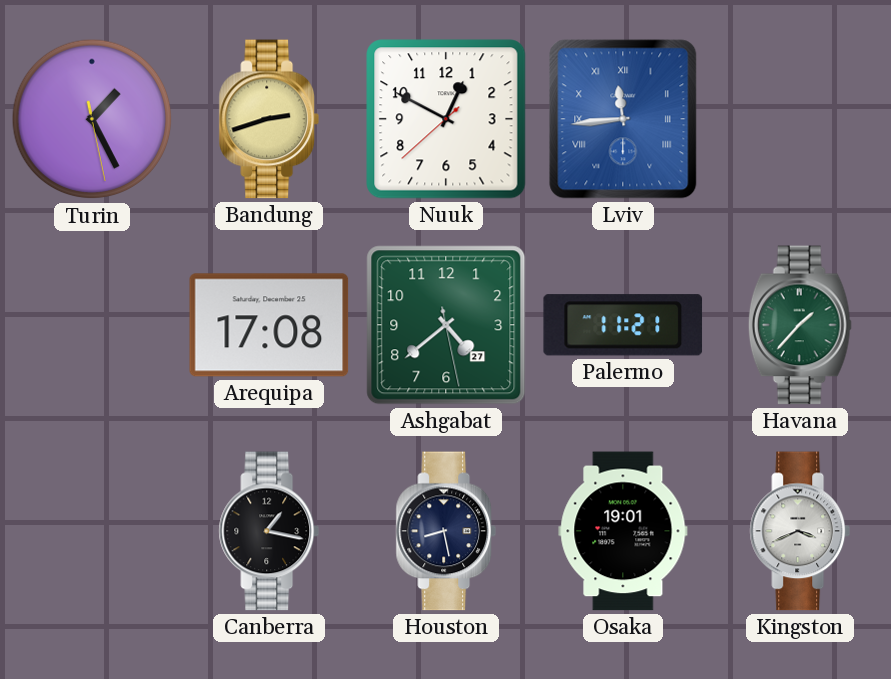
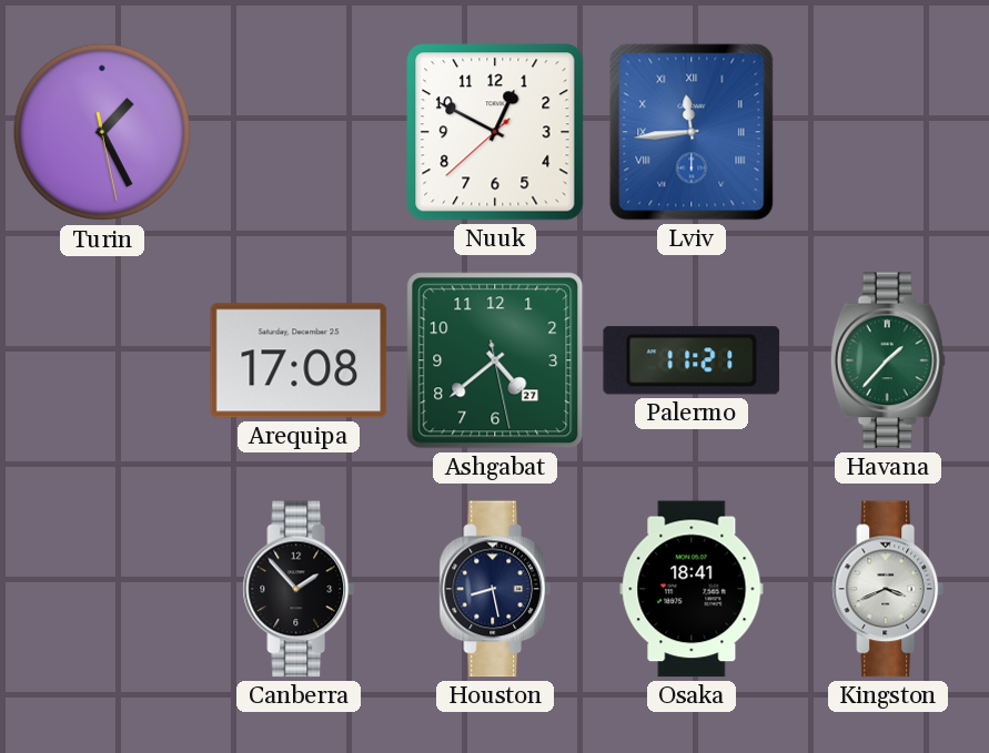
Bandung: 2:42 -> none
Canberra: 1:17 -> 1:53
Osaka: 19:01 -> 18:41
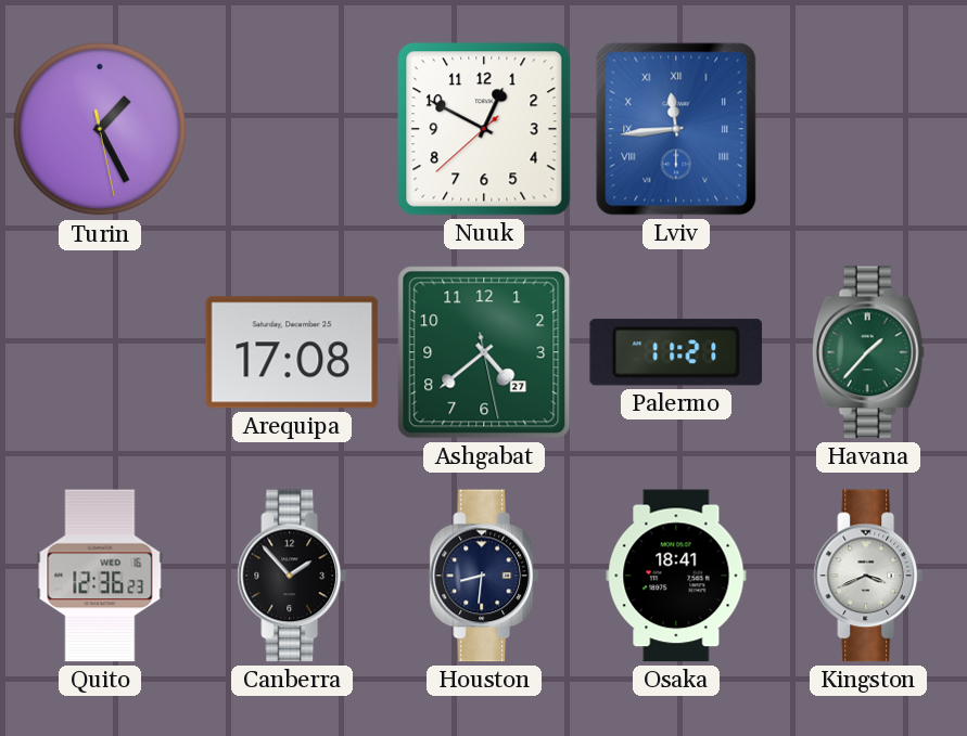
Quito: none -> 12:36
Houston: 8:28 -> 8:31
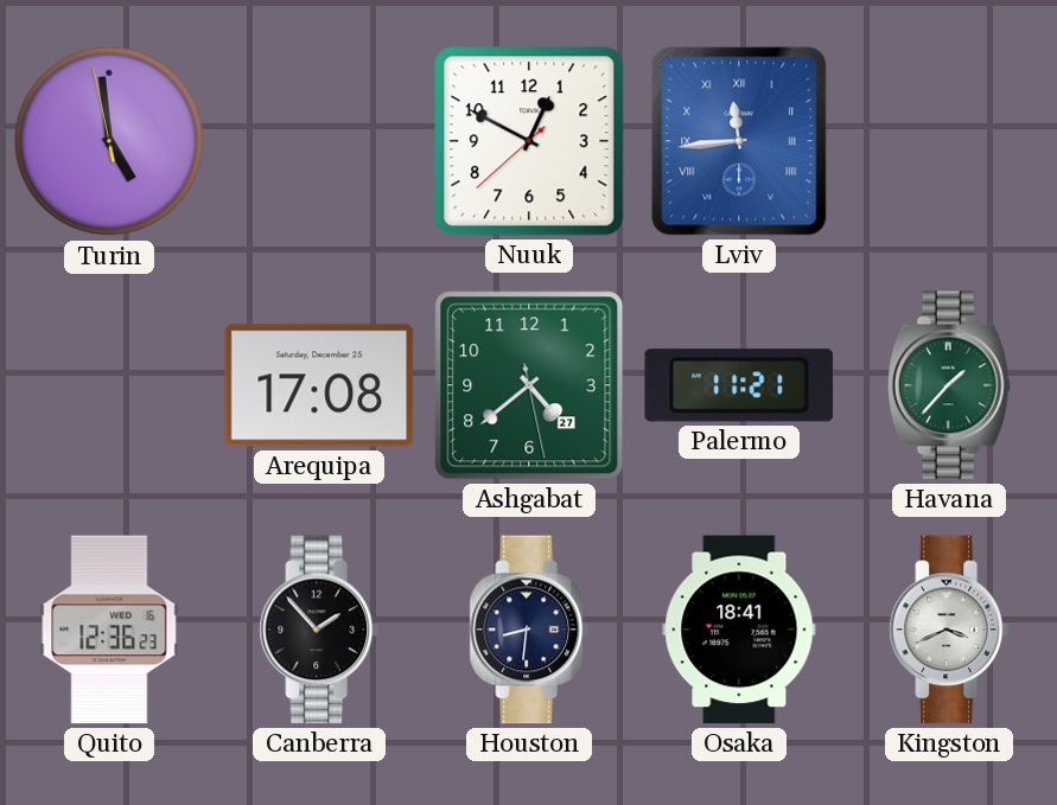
Turin: 1:25 -> 4:58
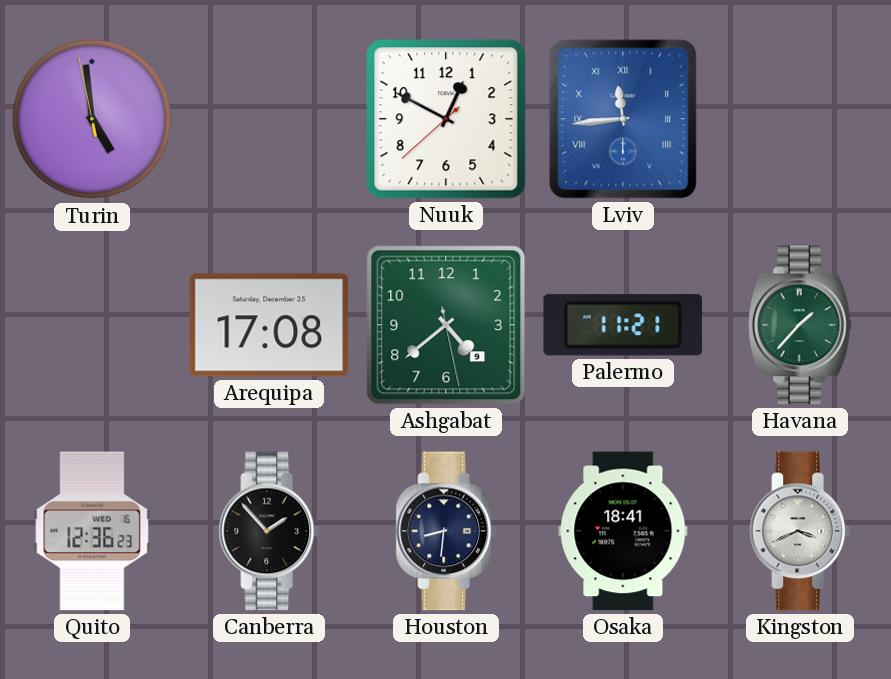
Ashgabat date: 27 -> 9
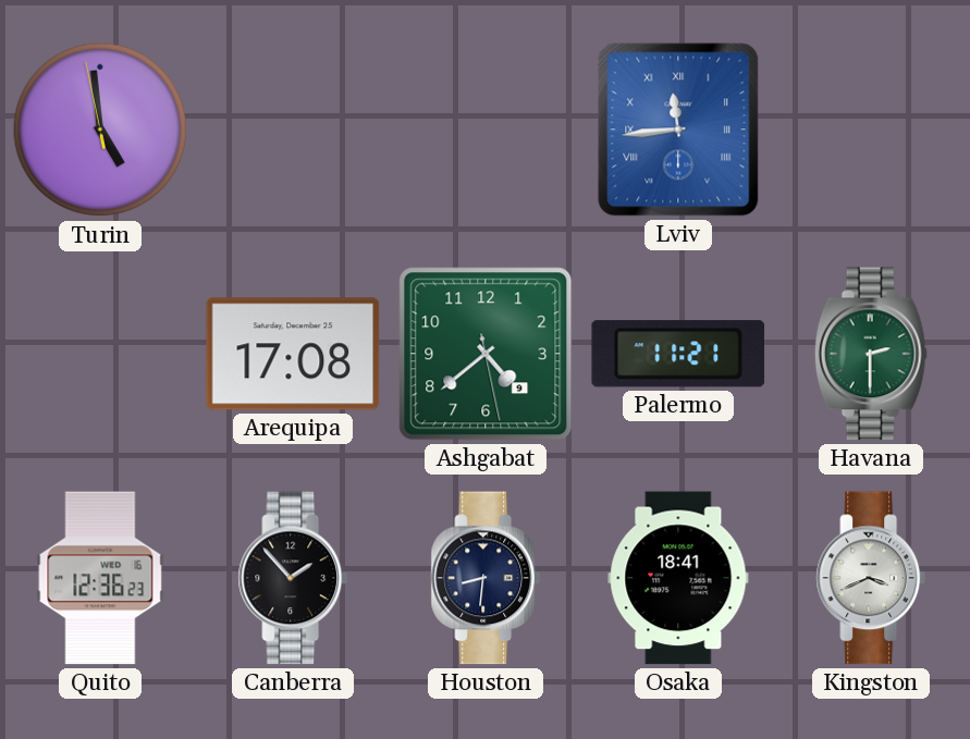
Nuuk: 12:49 -> none
Havana: 1:37 -> 2:30
